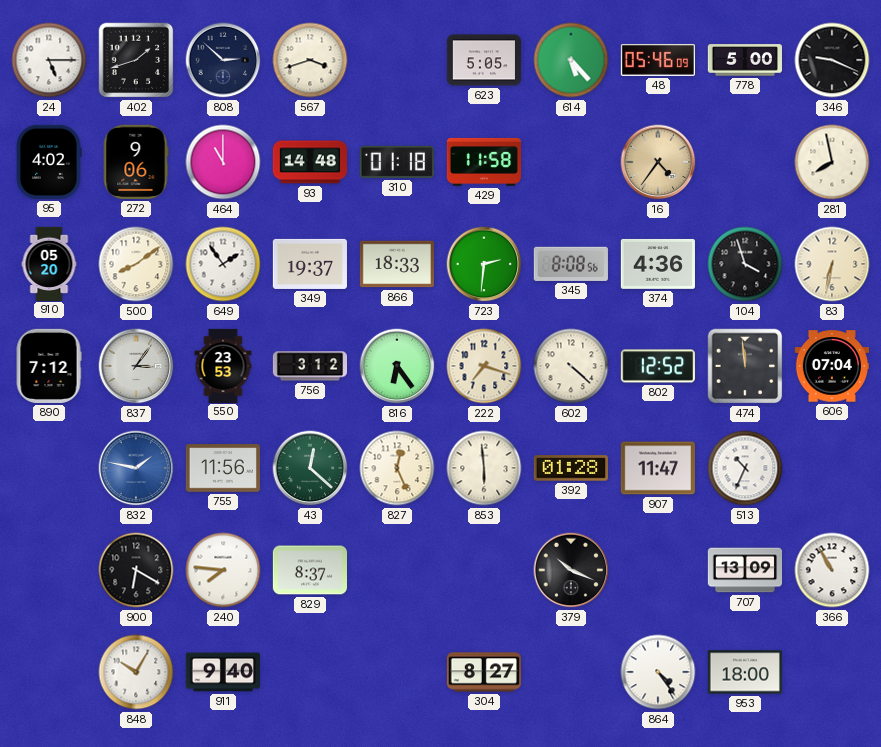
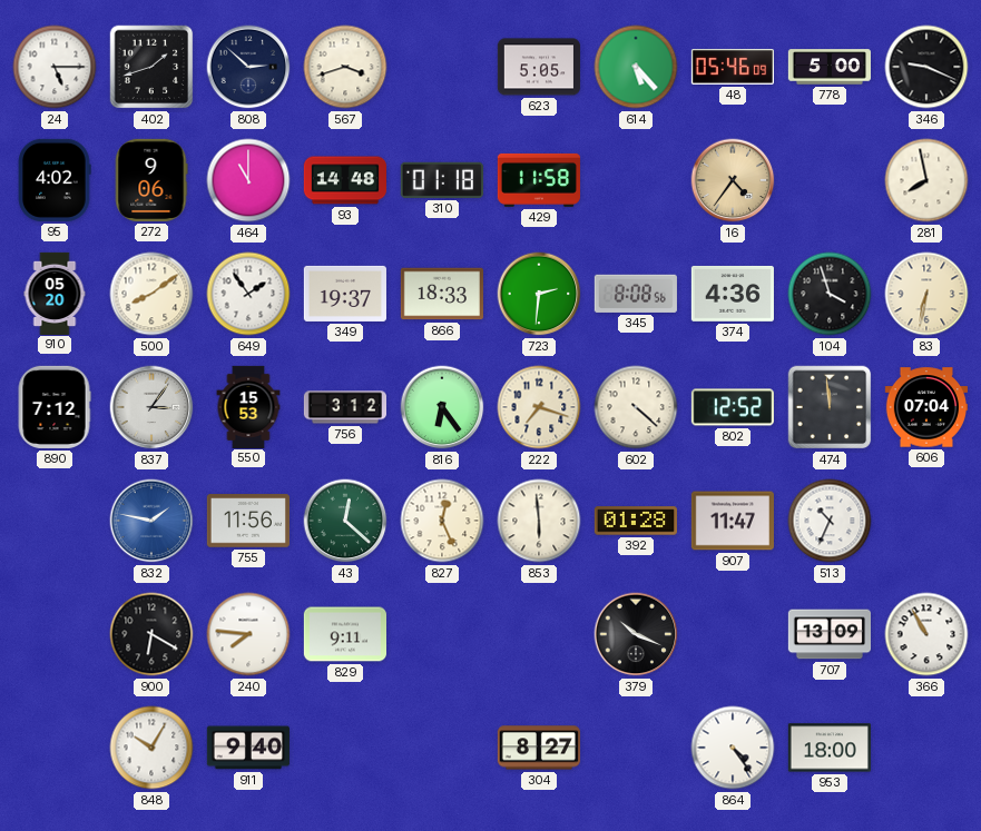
550: 23:53 -> 15:53
829: 8:37 -> 9:11
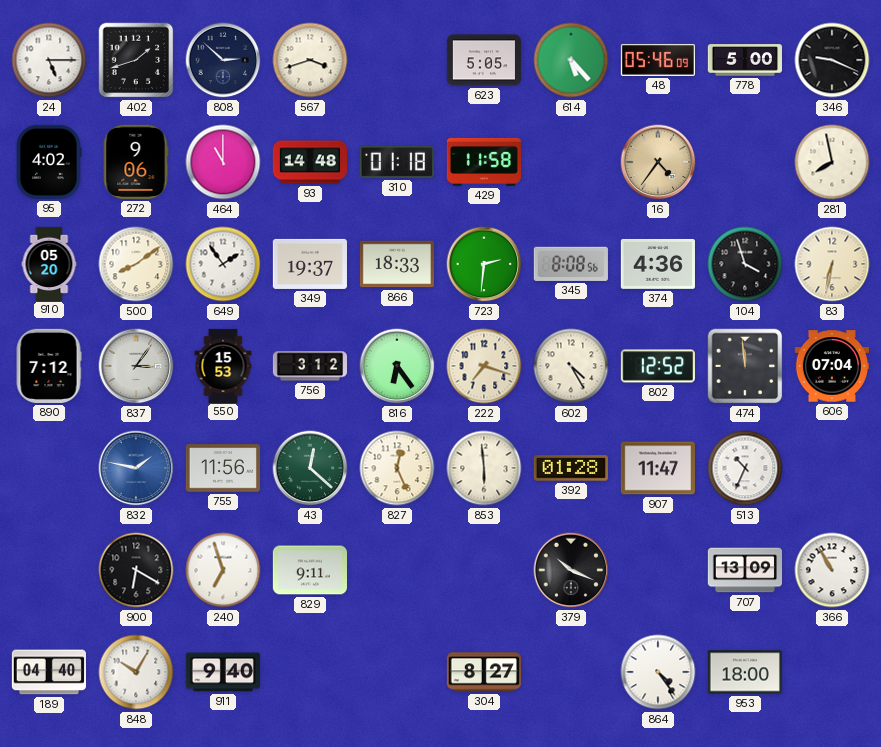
602: 4:22 -> 4:25
240: 7:46 -> 6:57
189: none -> 04:40
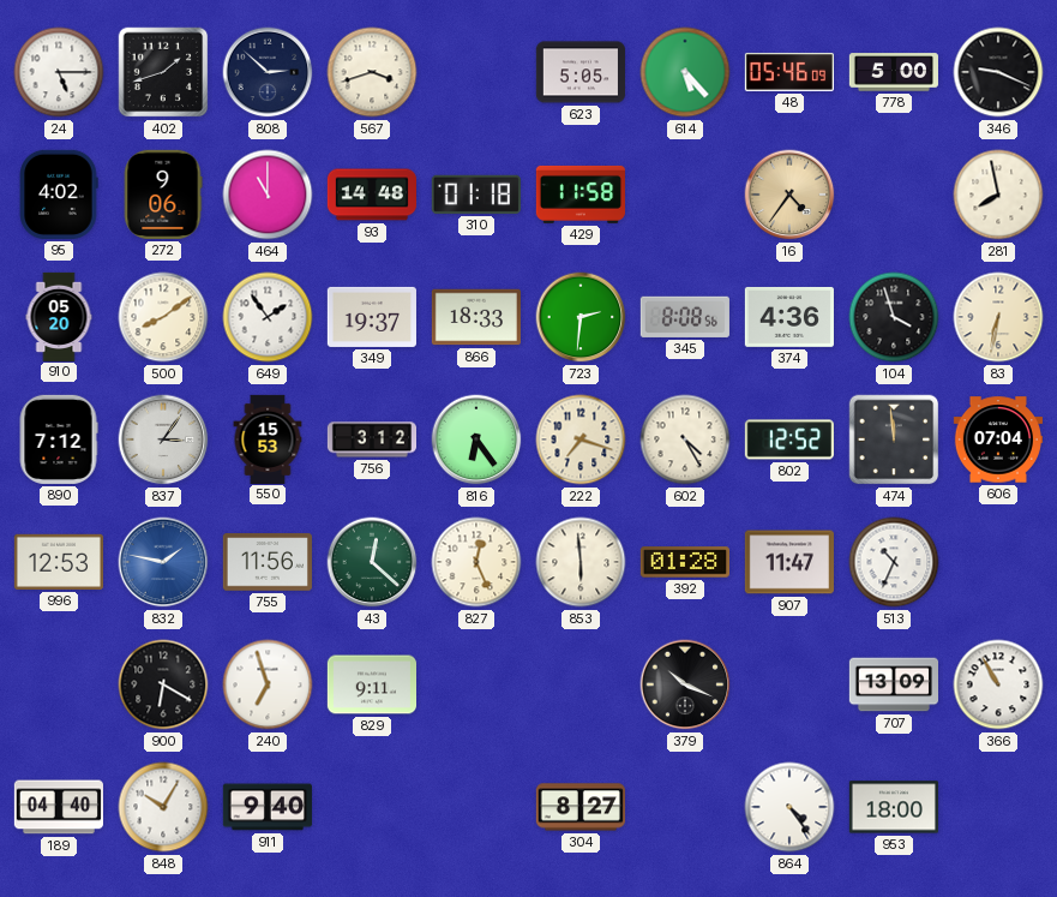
996: none -> 12:53
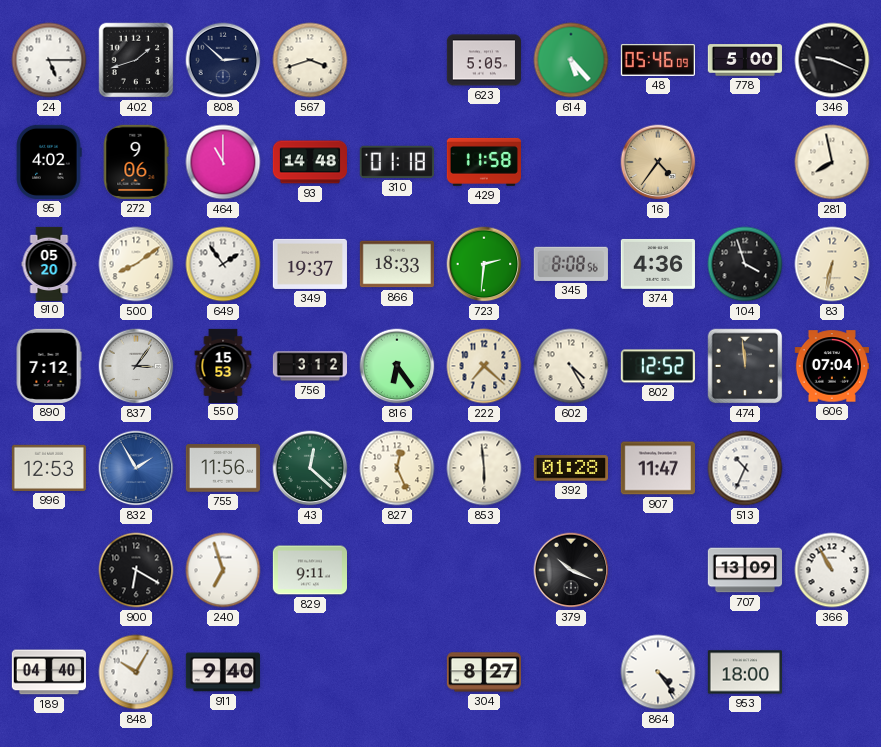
222: 7:18 -> 7:22
832: 1:47 -> 1:55
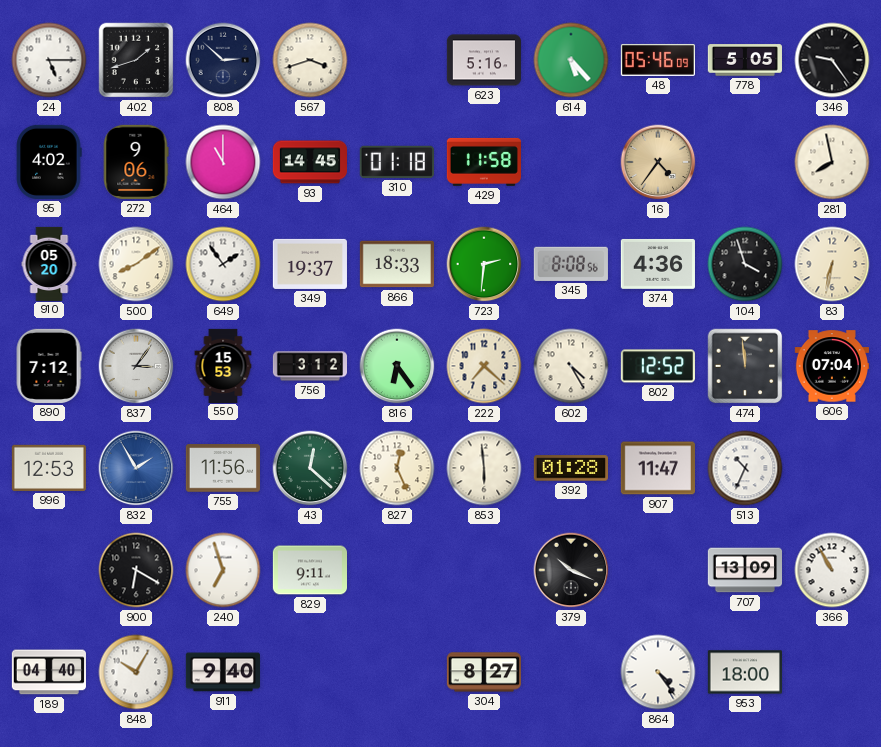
623: 5:05 -> 5:16
778: 5:00 -> 5:05
346: 9:19 -> 9:24
93: 14:48 -> 14:45
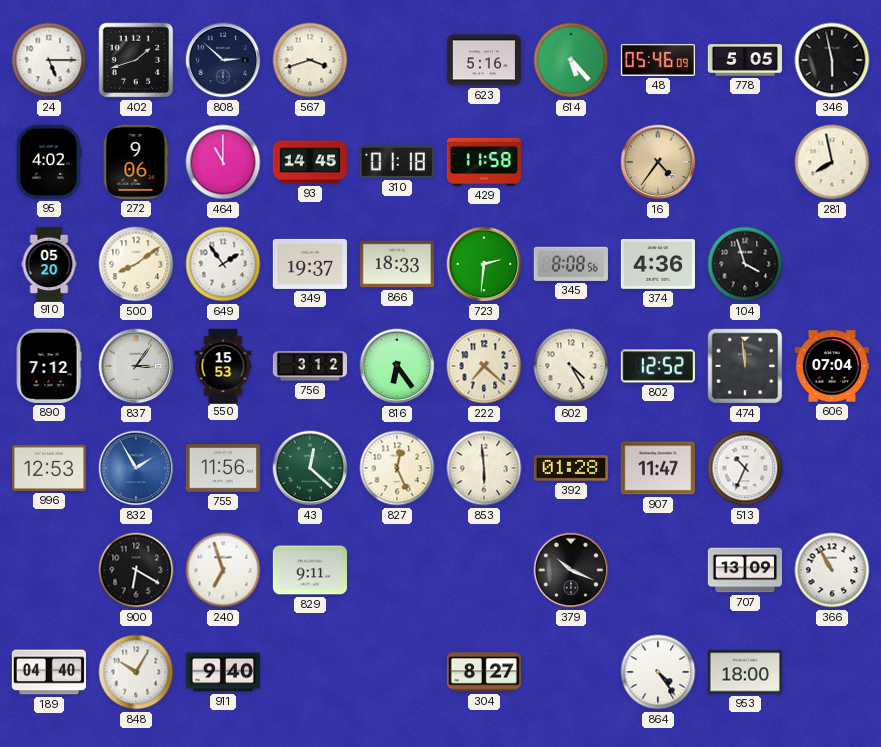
346: 9:24 -> 5:58
83: 6:32 -> none
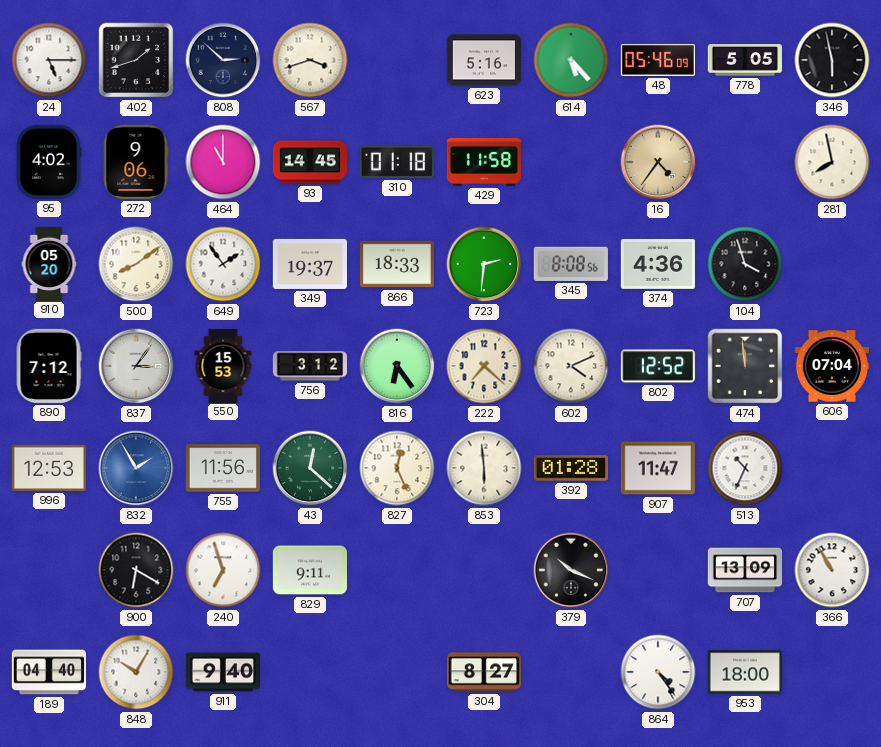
602: 4:25 -> 4:11
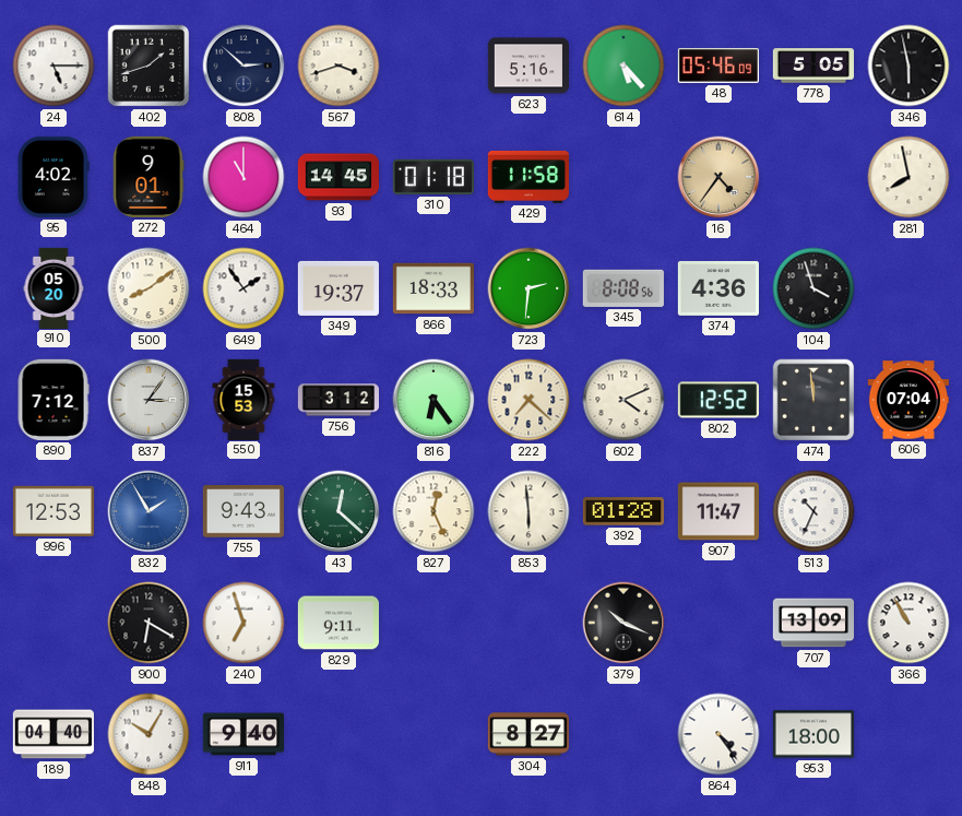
272: 9:06 -> 9:01
755: 11:56 -> 9:43
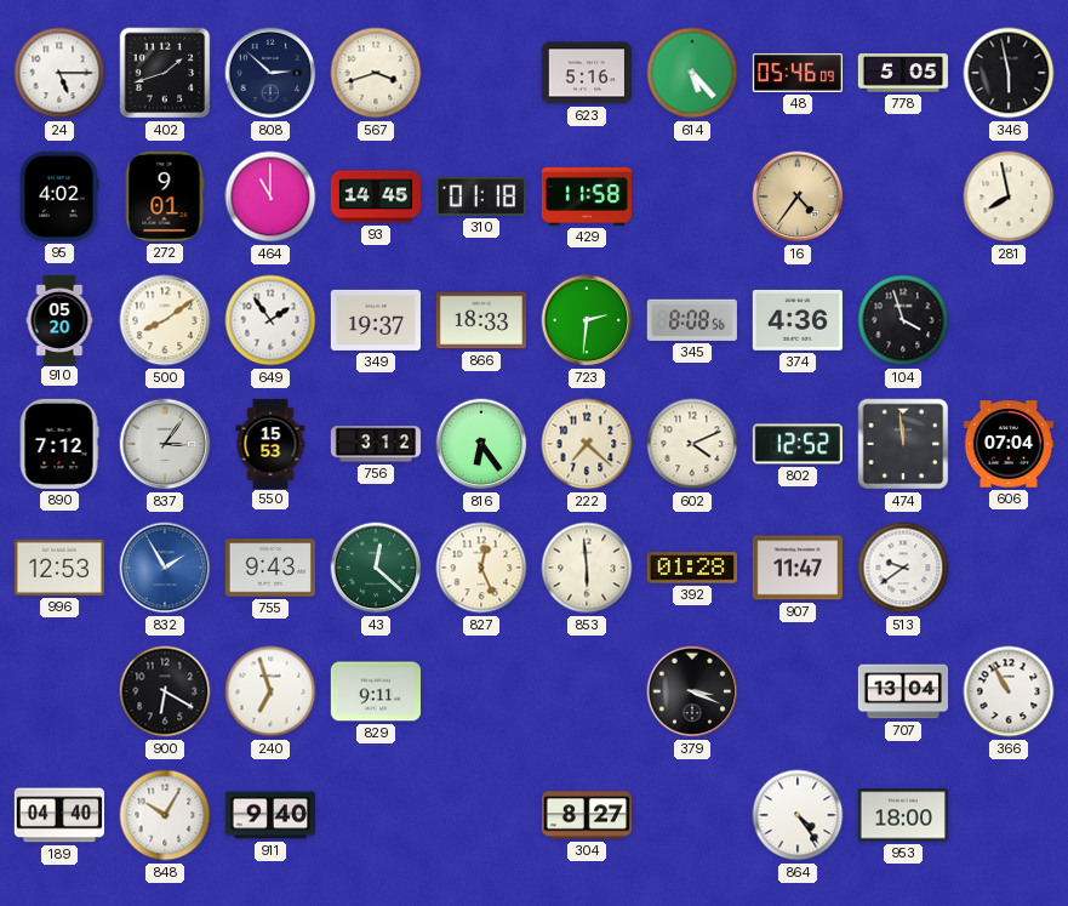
513: 10:34 -> 9:39
379: 10:19 -> 3:19
707: 13:09 -> 13:04
